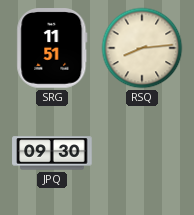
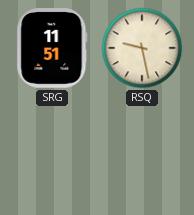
RSQ: 8:14 -> 9:28
JPQ: 09:30 -> none
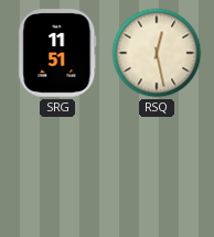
RSQ: 9:28 -> 12:28
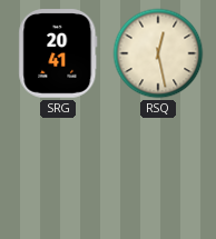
SRG: 11:51 -> 20:41
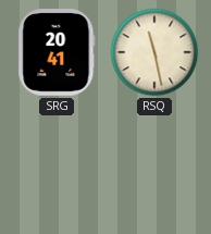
RSQ: 12:28 -> 11:28
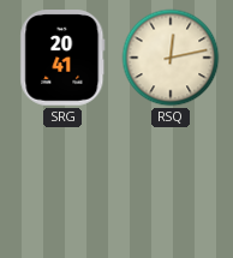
RSQ: 11:28 -> 12:13
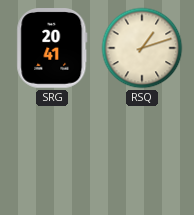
RSQ: 12:13 -> 1:12
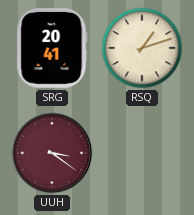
UUH: none -> 3:21
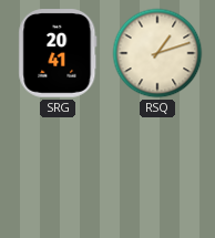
UUH: 3:21 -> none
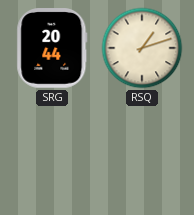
SRG: 20:41 -> 20:44
